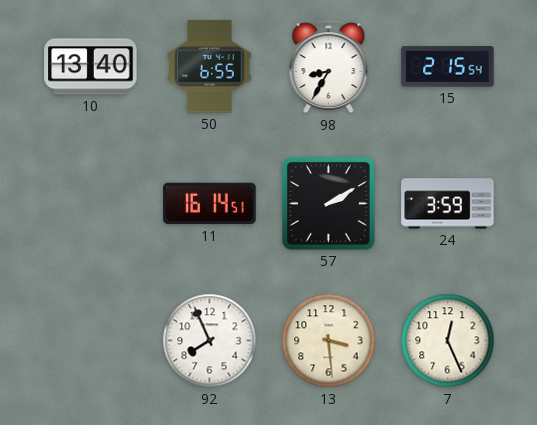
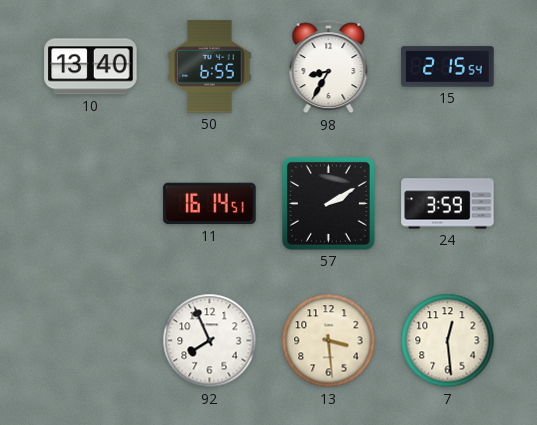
7: 12:26 -> 12:29
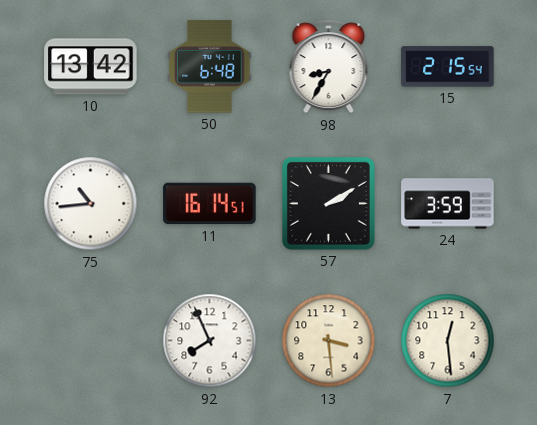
10: 13:40 -> 13:42
50: 6:55 -> 6:48
75: none -> 10:44
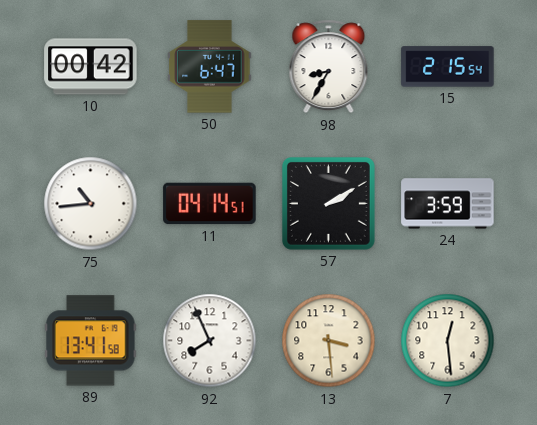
10: 13:42 -> 00:42
50: 6:48 -> 6:47
11: 16:14 -> 04:14
89: none -> 13:41
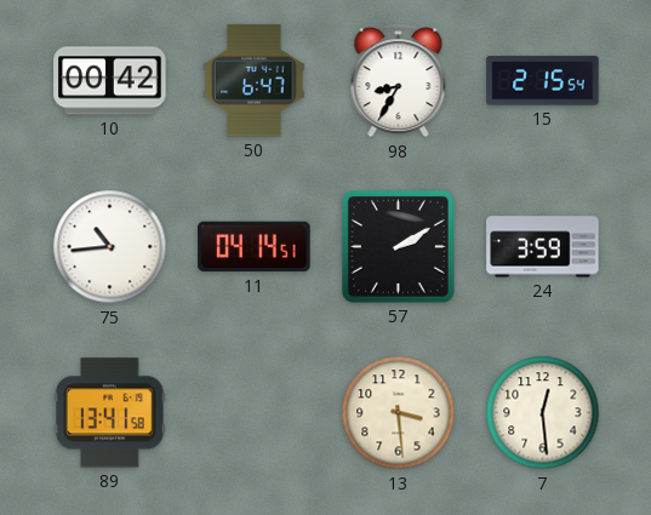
92: 7:56 -> none
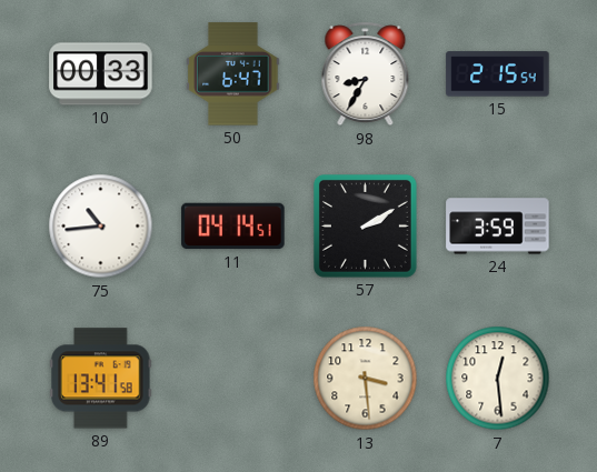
10: 00:42 -> 00:33
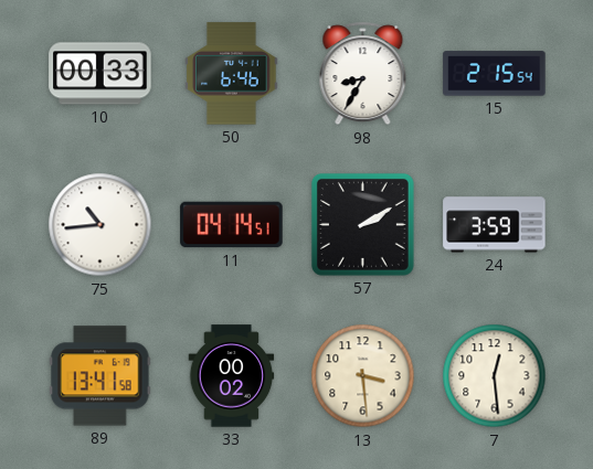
50: 6:47 -> 6:46
33: none -> 00:02
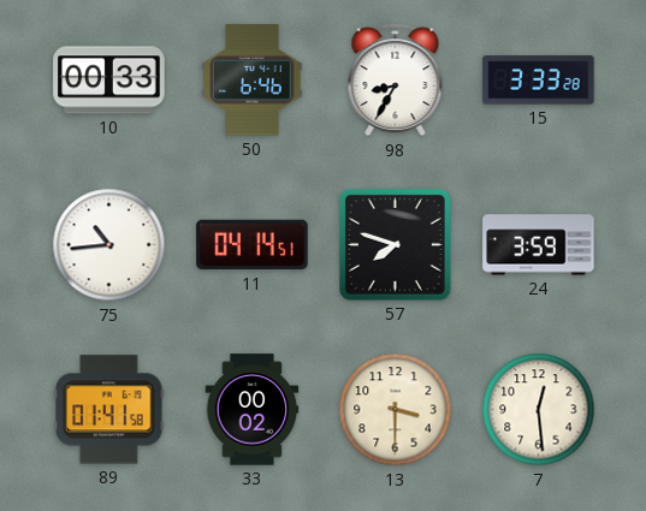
15: 2:15 -> 3:33
57: 2:10 -> 7:48
89: 13:41 -> 01:41
13: 3:29 -> 3:30
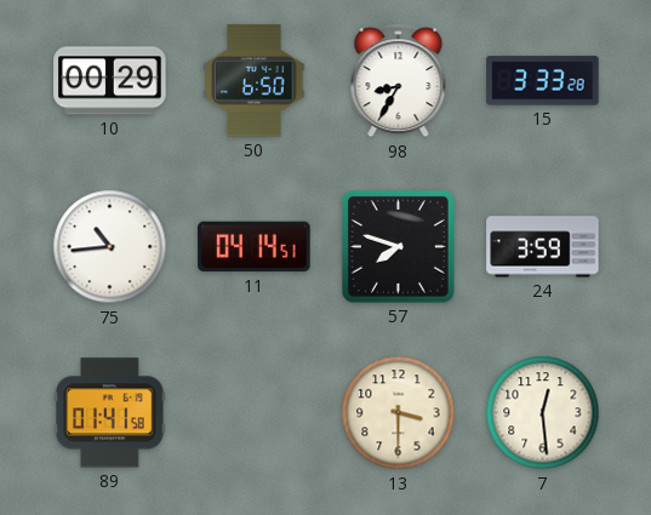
10: 00:33 -> 00:29
50: 6:46 -> 6:50
33: 00:02 -> none
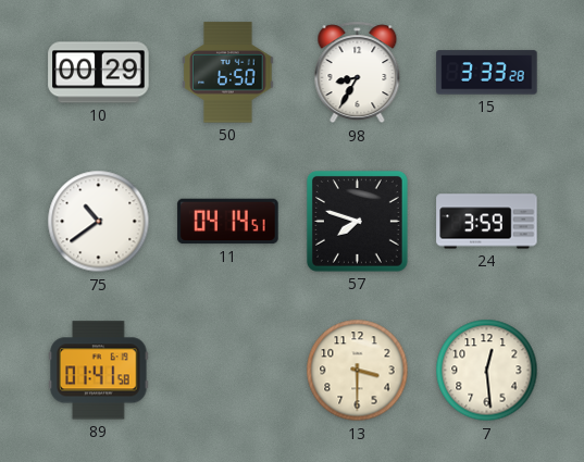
75: 10:44 -> 10:39
